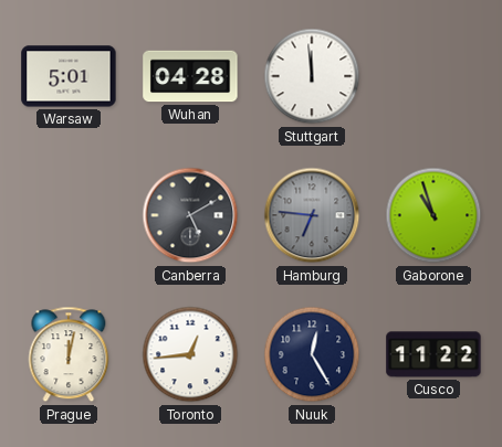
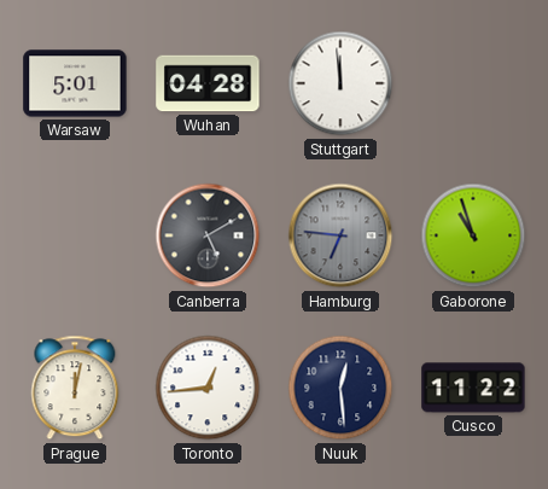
Nuuk: 12:25 -> 12:29
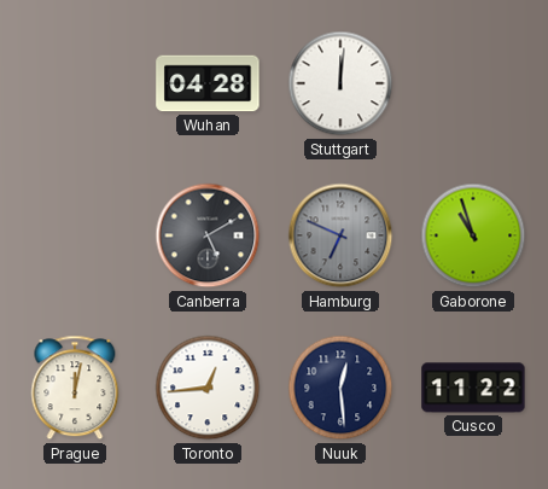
Warsaw: 5:01 -> none
Stuttgart: 11:59 -> 12:01
Hamburg: 6:46 -> 6:49
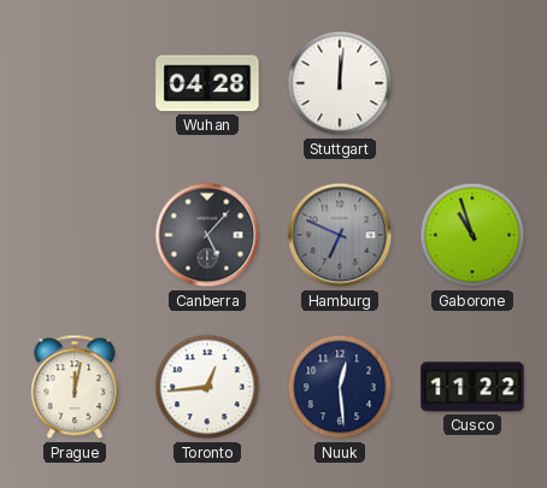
Canberra: 5:10 -> 5:07
